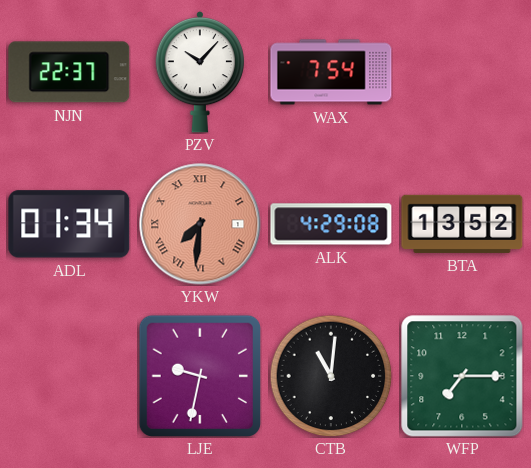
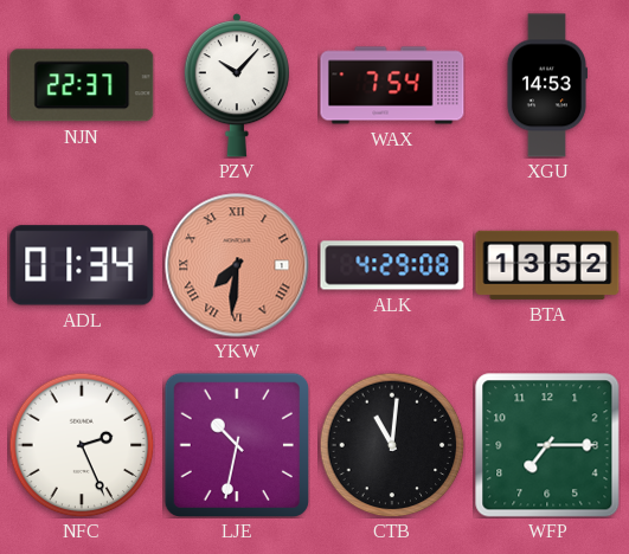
XGU: none -> 14:53
NFC: none -> 2:26
LJE: 9:32 -> 10:32
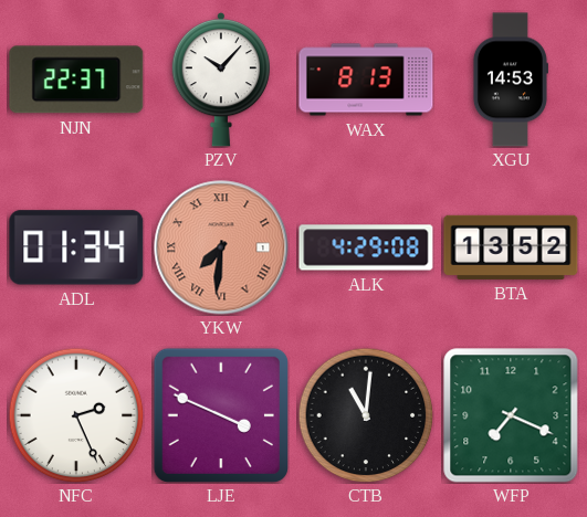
WAX: 7:54 -> 8:13
LJE: 10:32 -> 3:49
WFP: 7:15 -> 7:19
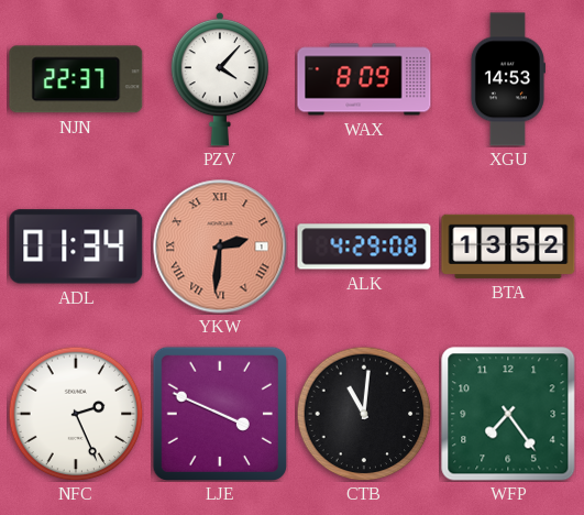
PZV: 10:07 -> 4:07
WAX: 8:13 -> 8:09
YKW: 7:31 -> 2:31
WFP: 7:19 -> 7:24
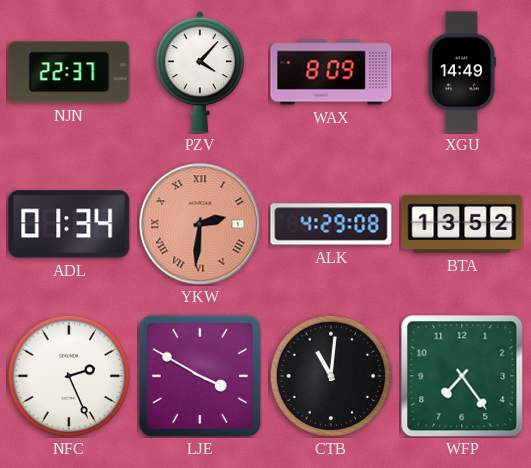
XGU: 14:53 -> 14:49
LJE: 3:49 -> 3:50
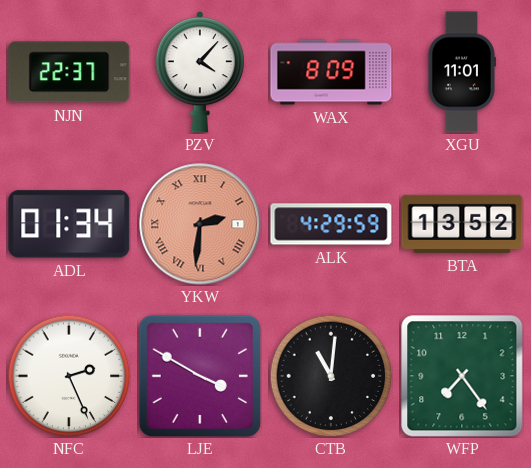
XGU: 14:49 -> 11:01
ALK: 4:29:08 -> 4:29:59
